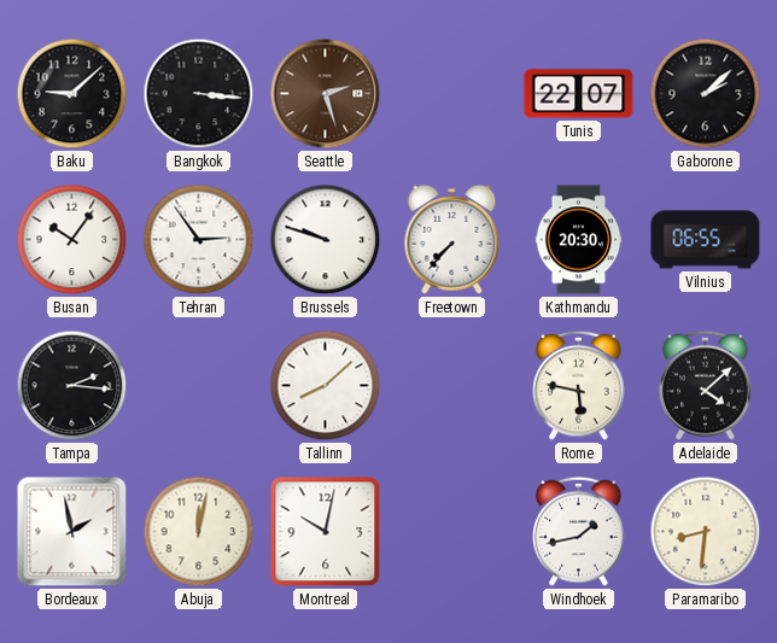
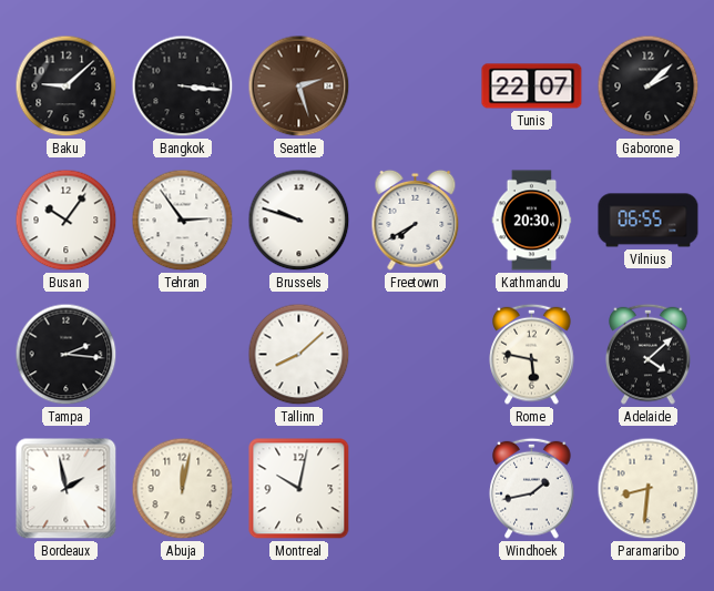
Freetown: 7:37 -> 7:40
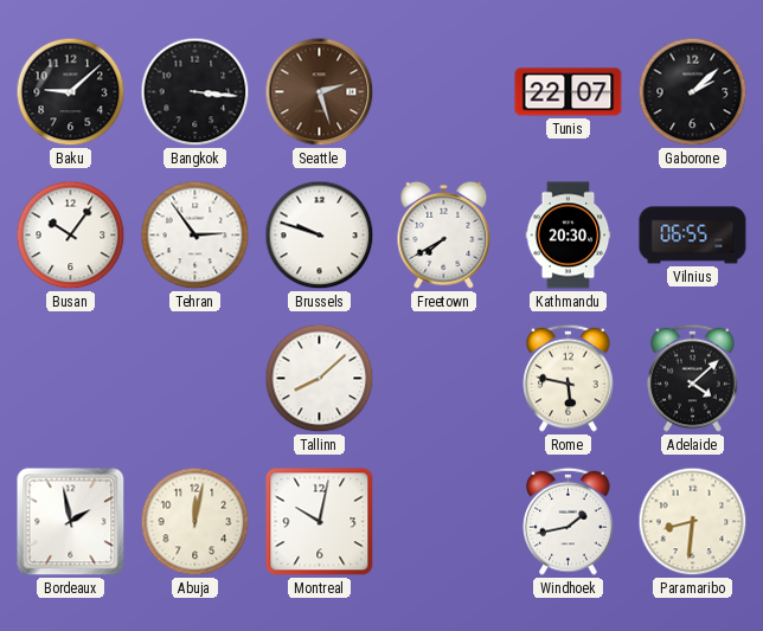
Tampa: 2:16 -> none
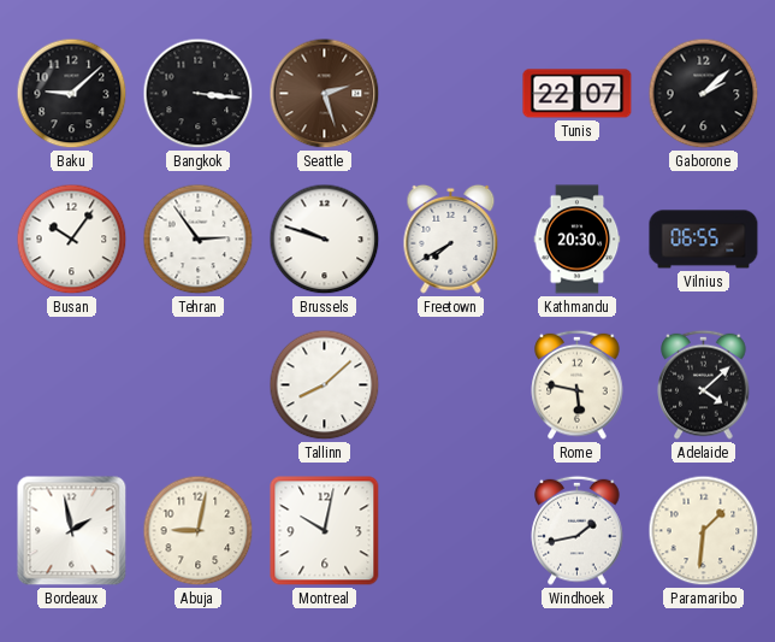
Abuja: 12:02 -> 9:02
Paramaribo: 8:31 -> 1:31
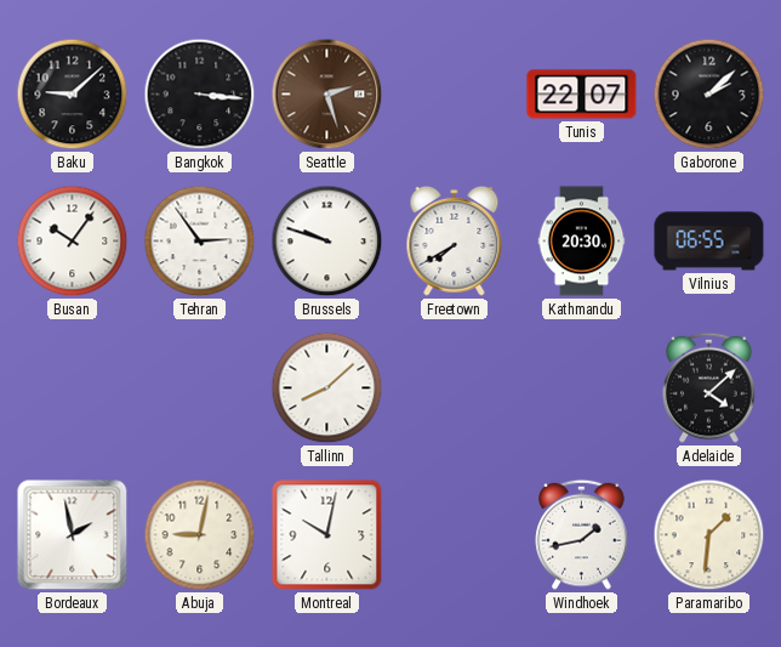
Rome: 5:47 -> none
